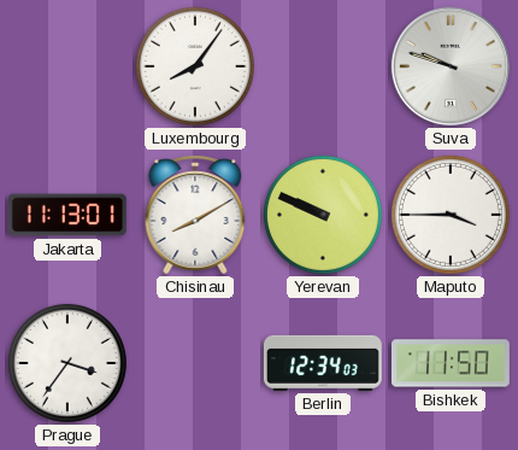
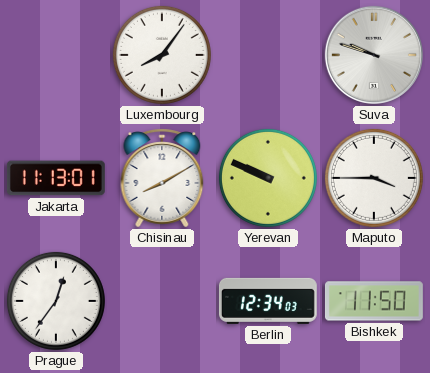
Prague: 3:36 -> 12:36
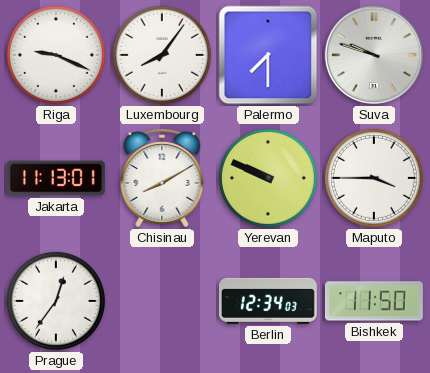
Riga: none -> 9:19
Palermo: none -> 7:30
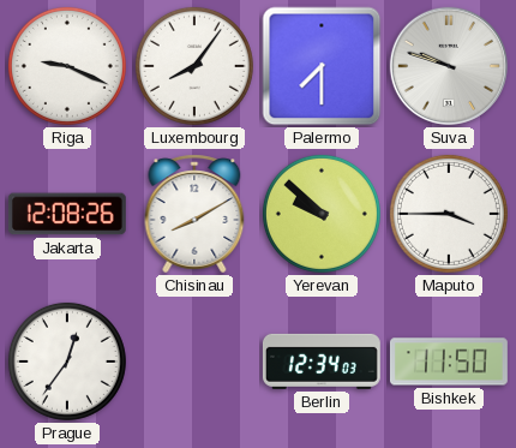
Jakarta: 11:13 -> 12:08
Yerevan: 9:49 -> 9:52
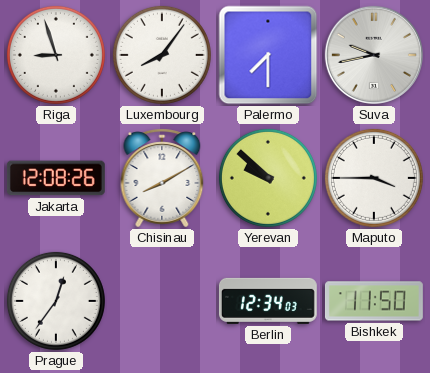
Riga: 9:19 -> 8:57
Suva: 9:48 -> 9:43
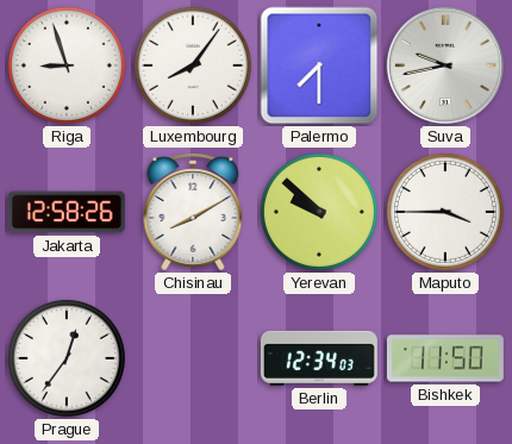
Jakarta: 12:08 -> 12:58
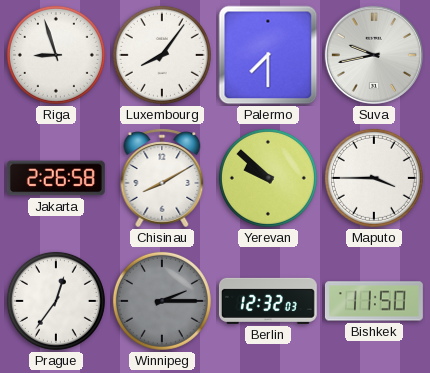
Jakarta: 12:58 -> 2:26
Winnipeg: none -> 2:15
Berlin: 12:34 -> 12:32
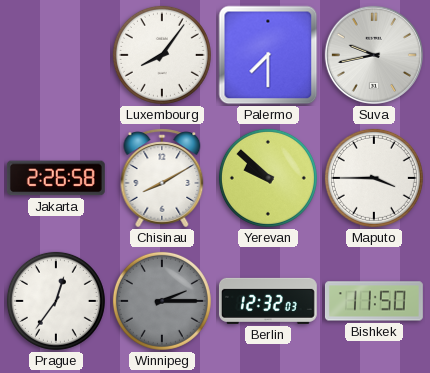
Riga: 8:57 -> none
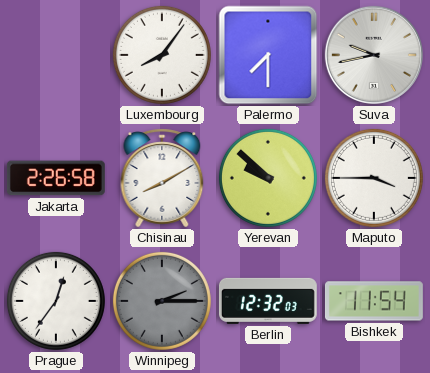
Bishkek: 11:50 -> 11:54
